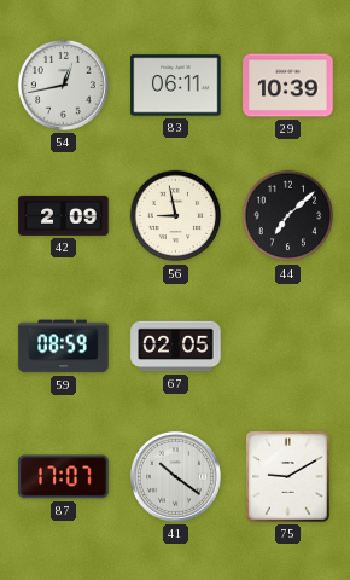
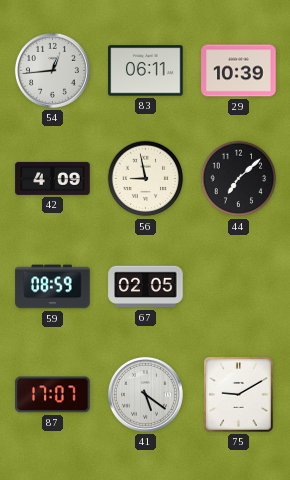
54: 12:43 -> 12:44
42: 2:09 -> 4:09
41: 10:21 -> 5:21
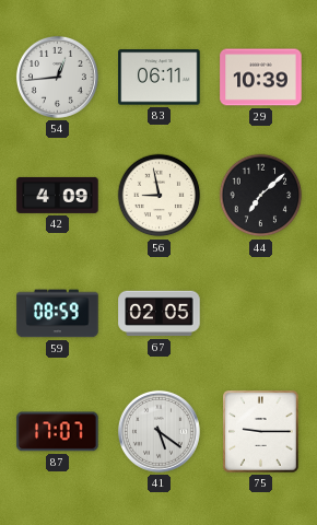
75: 9:10 -> 9:15
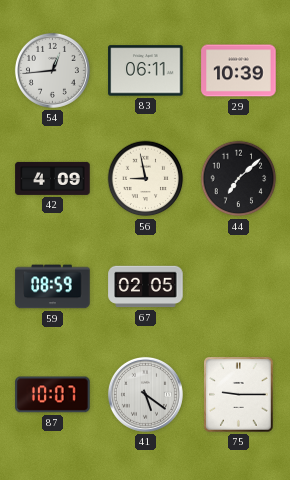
87: 17:07 -> 10:07
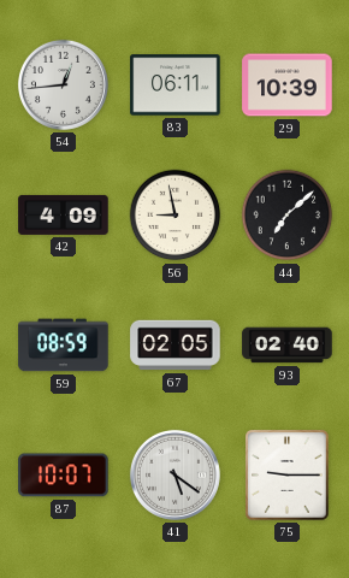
93: none -> 02:40
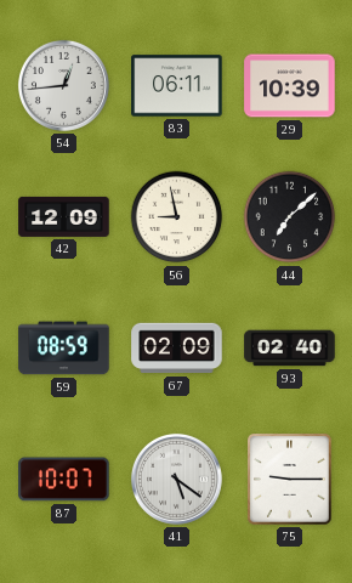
42: 4:09 -> 12:09
67: 02:05 -> 02:09
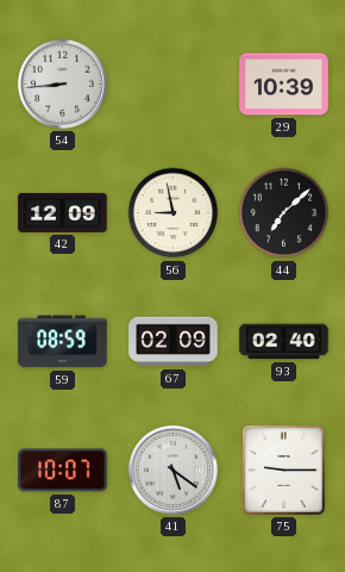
54: 12:44 -> 8:44
83: 06:11 -> none
